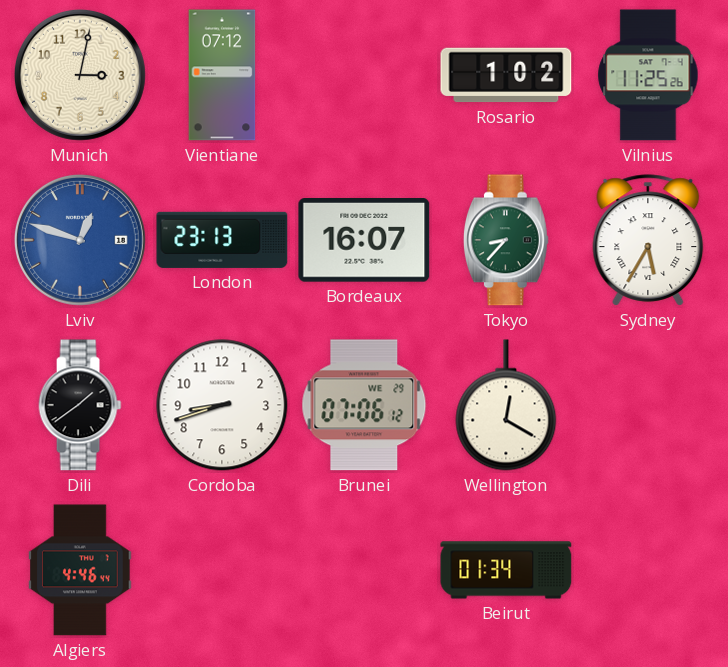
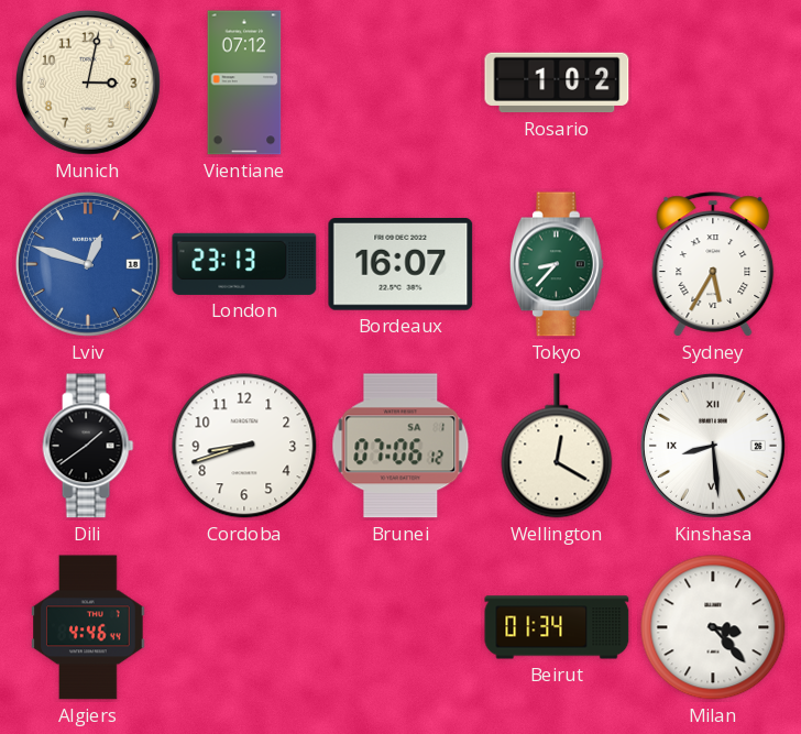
Vilnius: 11:25 -> none
Brunei date: WE 29 -> SA 1
Kinshasa: none -> 8:29
Milan: none -> 3:23
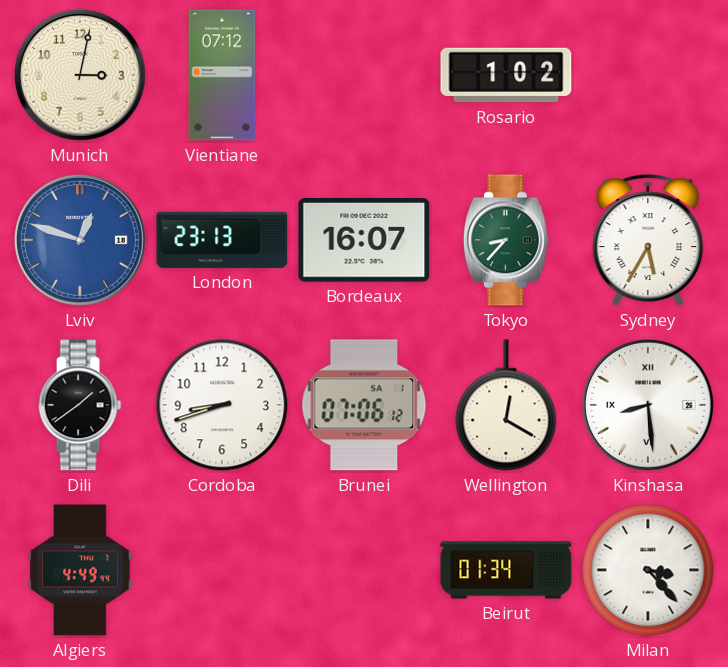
Algiers: 4:46 -> 4:49
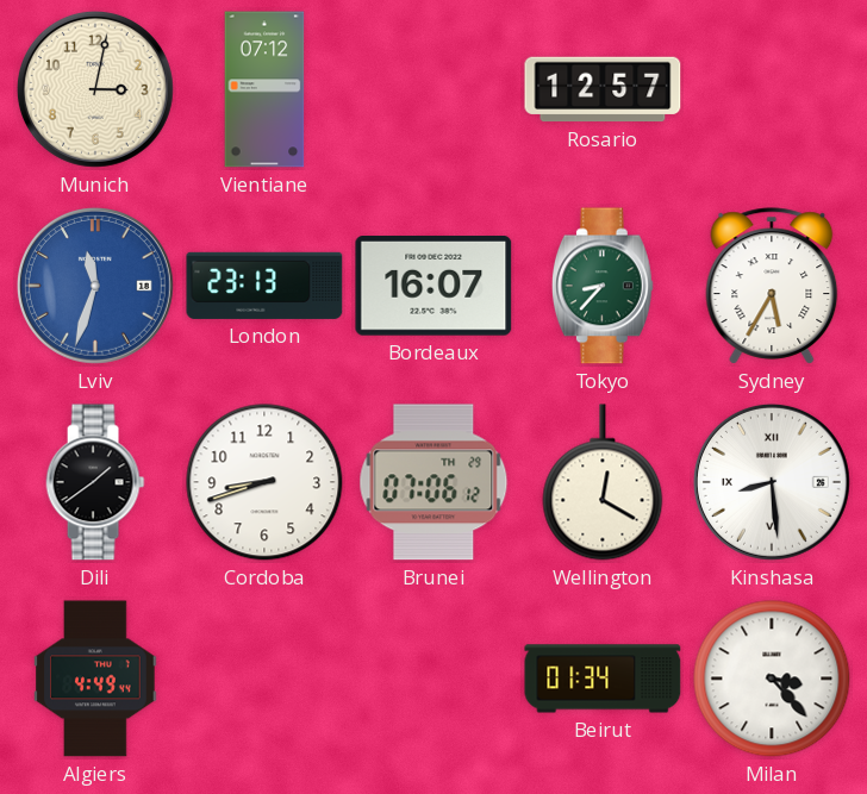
Rosario: 1:02 -> 12:57
Lviv: 12:48 -> 11:33
Brunei date: SA 1 -> TH 29
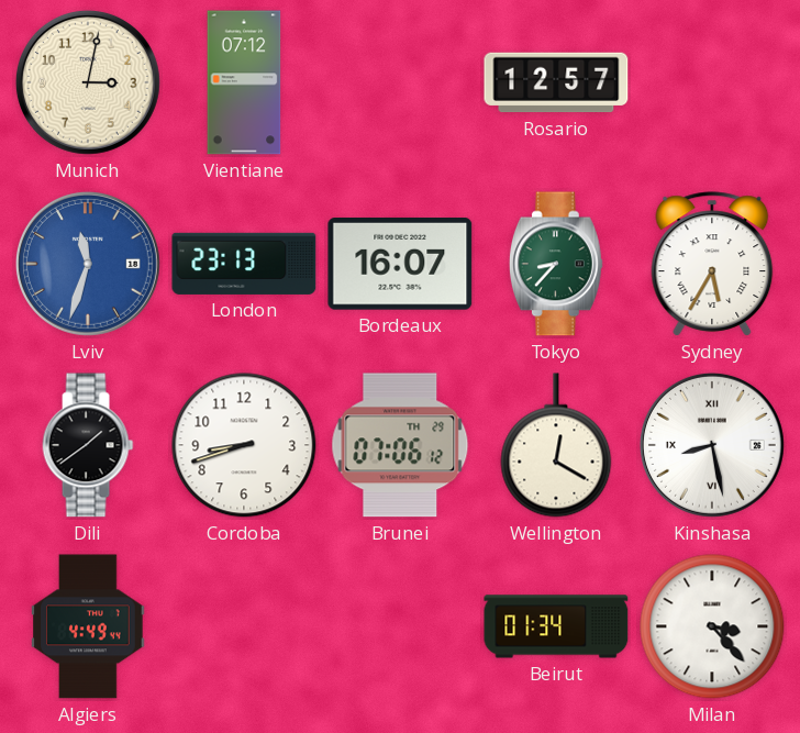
Kinshasa: 8:29 -> 8:28
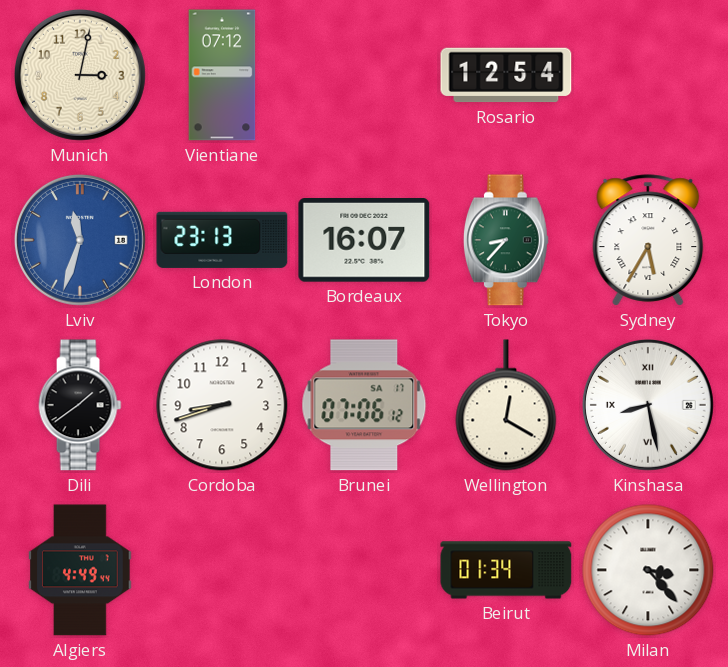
Rosario: 12:57 -> 12:54
Brunei date: TH 29 -> SA 17
